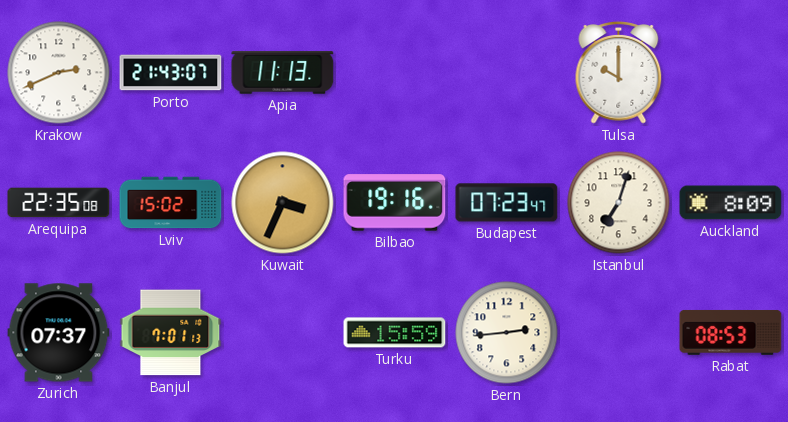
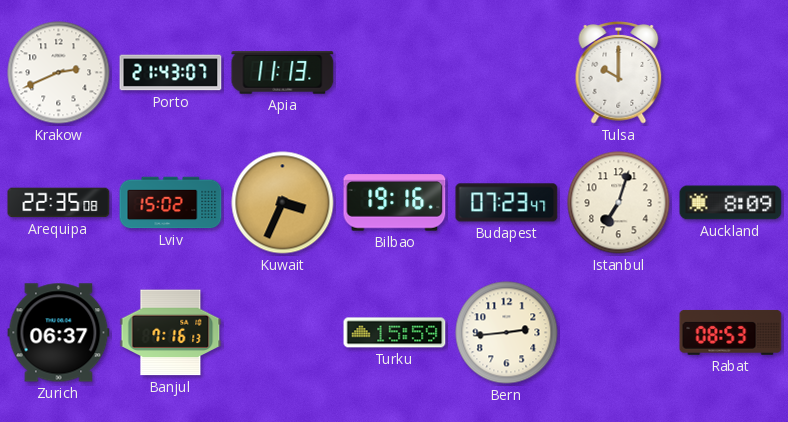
Zurich: 07:37 -> 06:37
Banjul: 7:01 -> 7:16
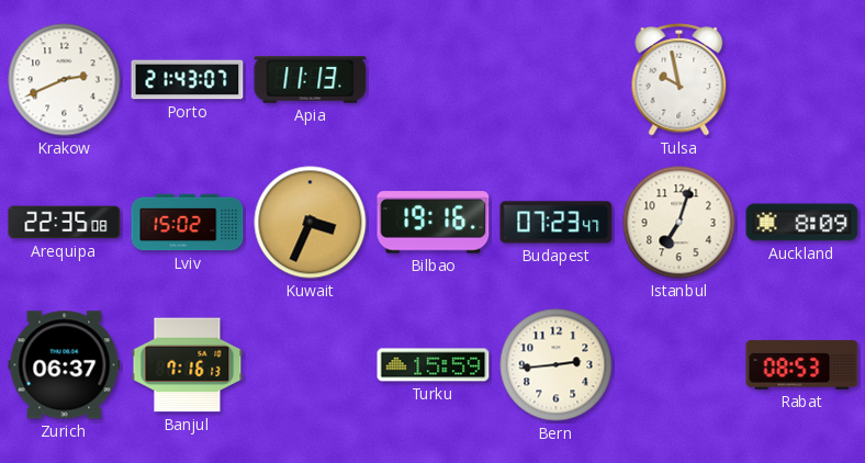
Tulsa: 10:00 -> 9:58
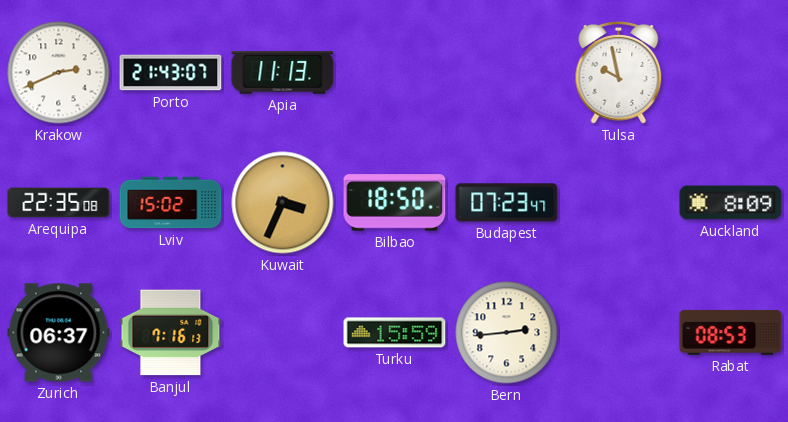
Bilbao: 19:16 -> 18:50
Istanbul: 7:03 -> none
